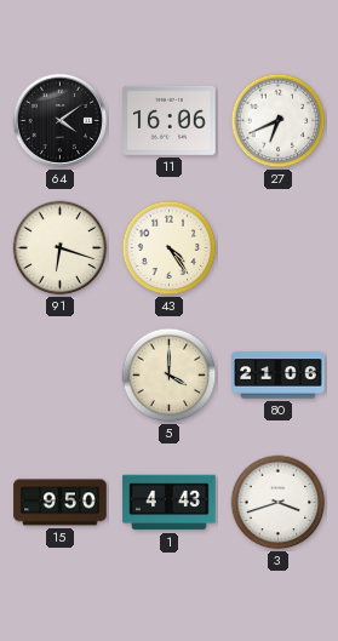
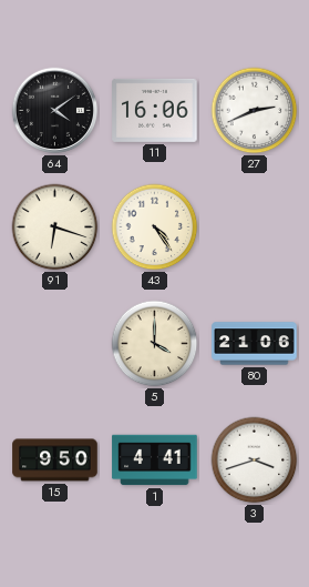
27: 6:41 -> 2:41
1: 4:43 -> 4:41
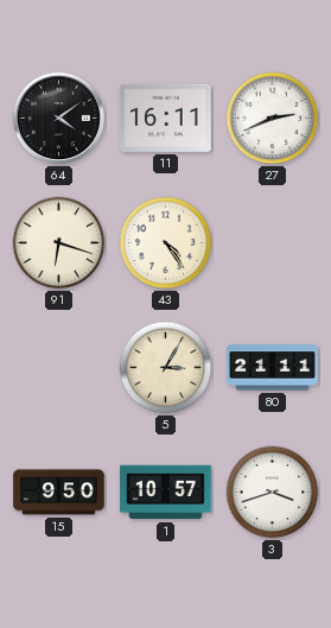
11: 16:06 -> 16:11
5: 4:00 -> 3:05
80: 21:06 -> 21:11
1: 4:41 -> 10:57
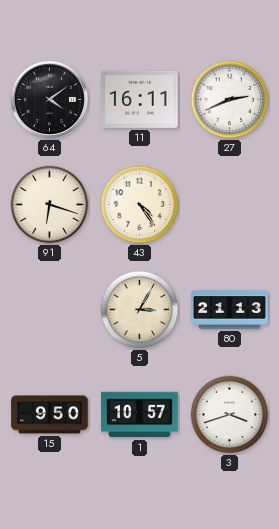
80: 21:11 -> 21:13
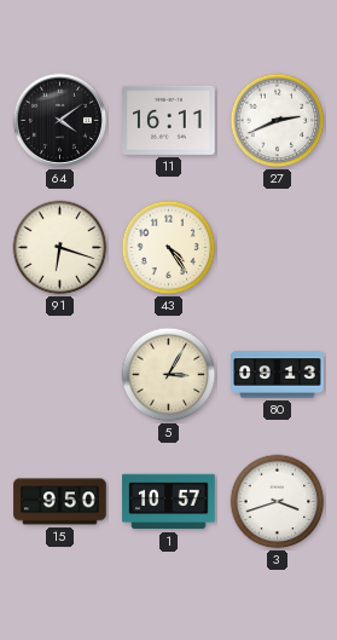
80: 21:13 -> 09:13
